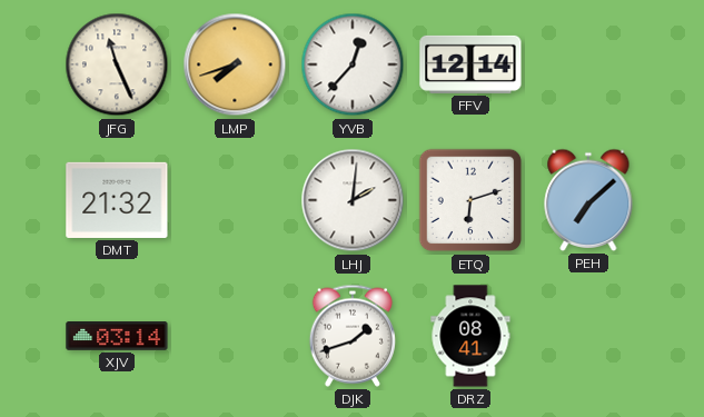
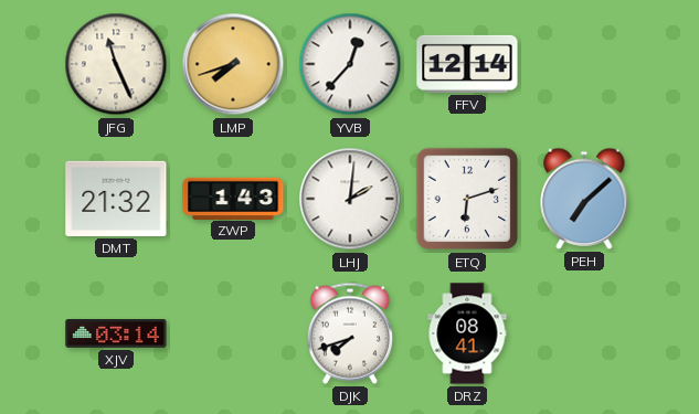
ZWP: none -> 1:43
DJK: 1:42 -> 7:42
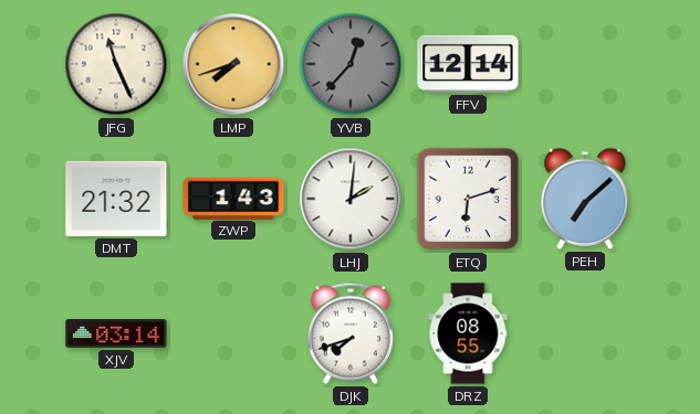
YVB dial: white -> grey
DRZ: 08:41 -> 08:55
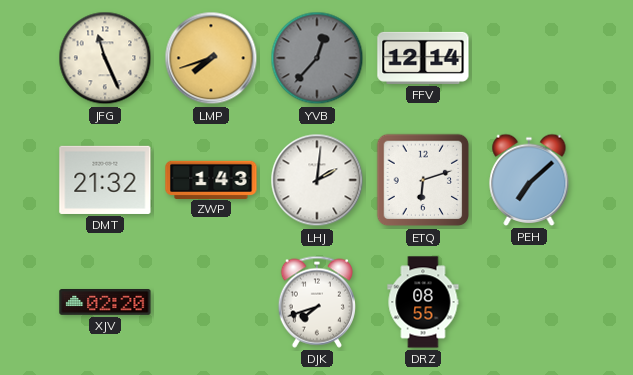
XJV: 03:14 -> 02:20
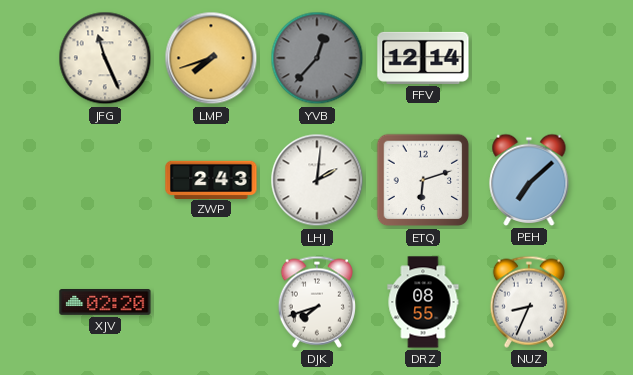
DMT: 21:32 -> none
ZWP: 1:43 -> 2:43
NUZ: none -> 8:34
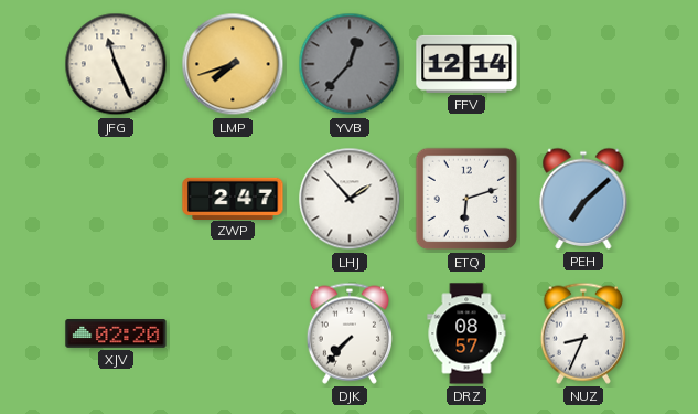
ZWP: 2:43 -> 2:47
LHJ: 2:01 -> 1:53
DJK: 7:42 -> 7:37
DRZ: 08:55 -> 08:57
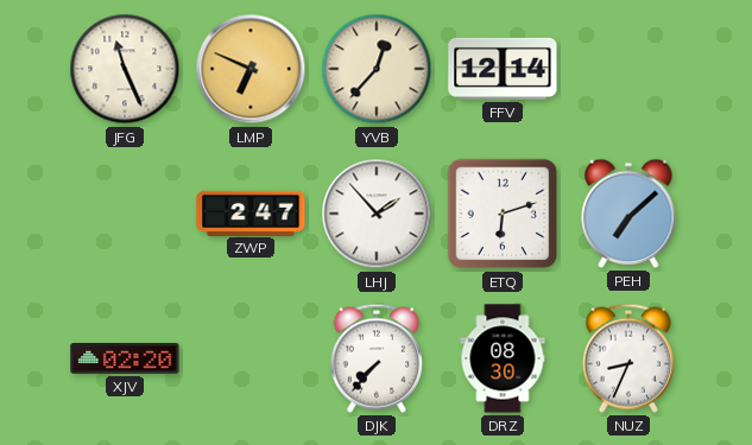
LMP: 7:42 -> 6:49
YVB dial: grey -> cream
DRZ: 08:57 -> 08:30
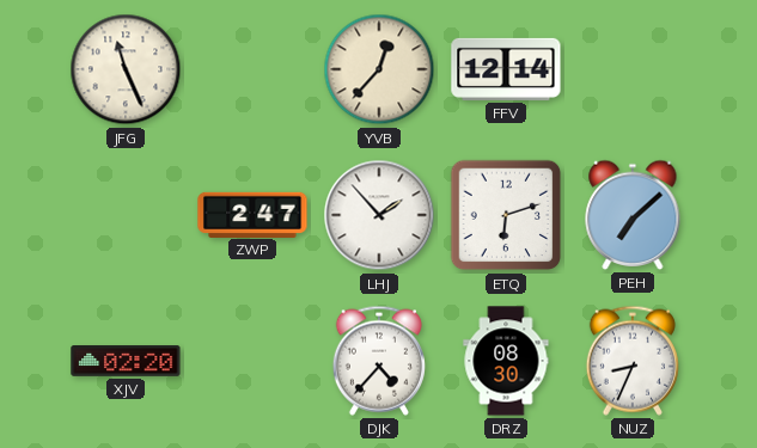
LMP: 6:49 -> none
DJK: 7:37 -> 4:37
